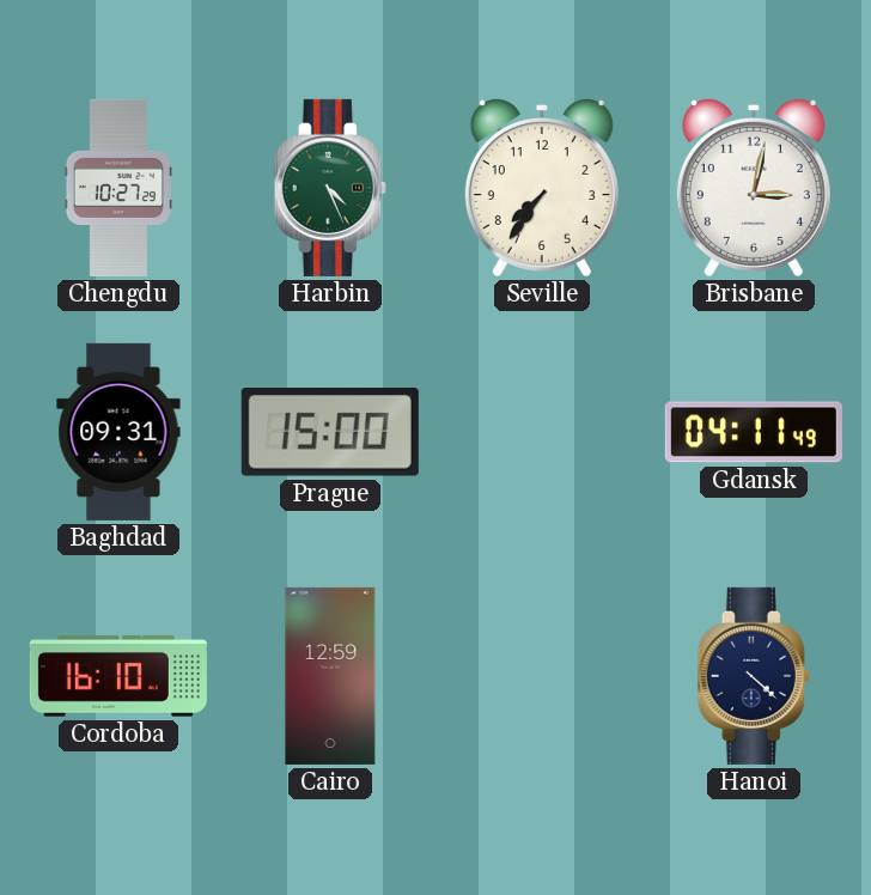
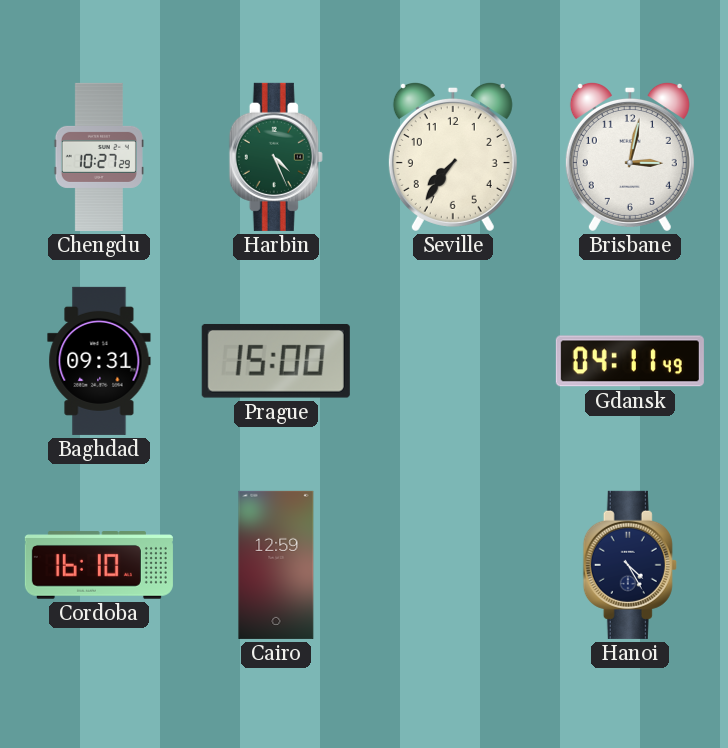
Hanoi: 4:22 -> 4:25
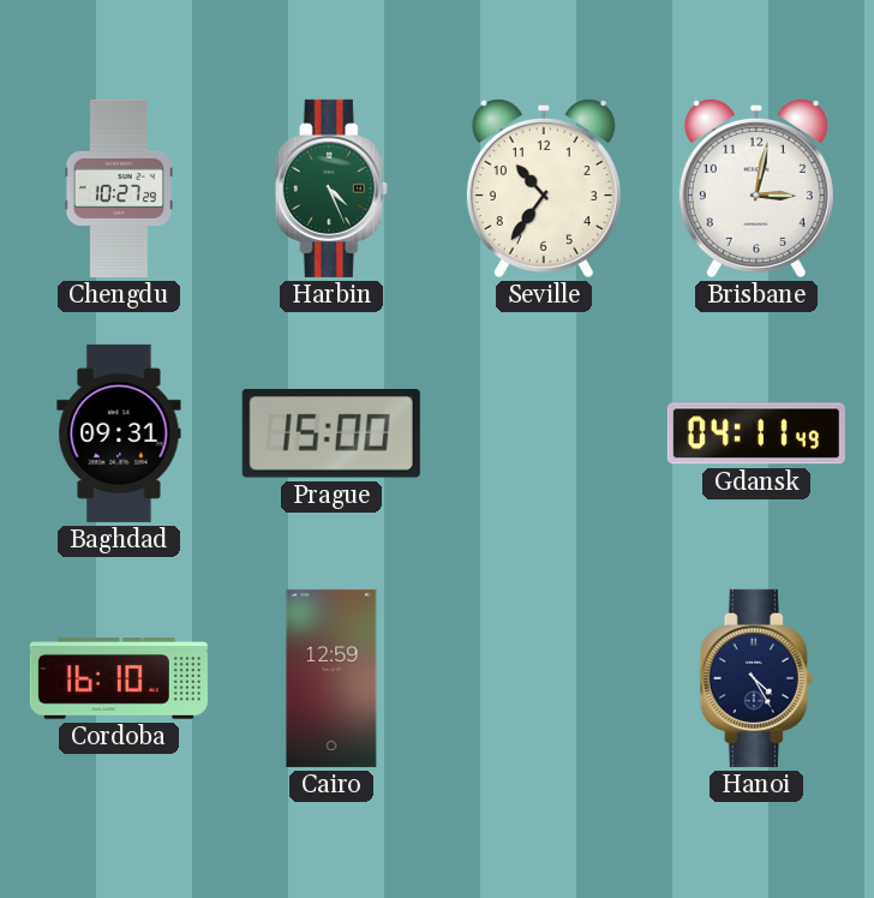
Seville: 7:36 -> 10:36
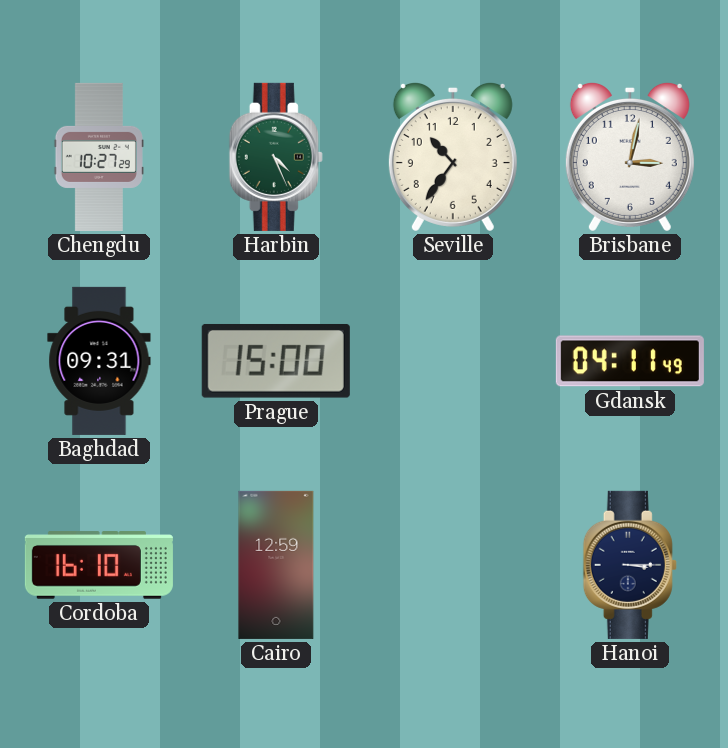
Hanoi: 4:25 -> 3:15
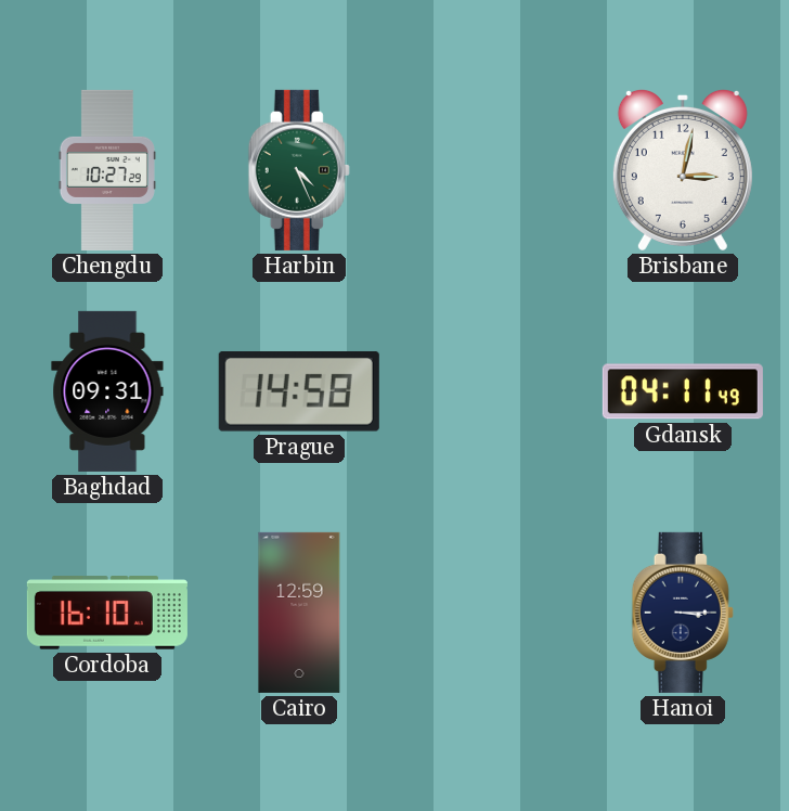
Seville: 10:36 -> none
Prague: 15:00 -> 14:58
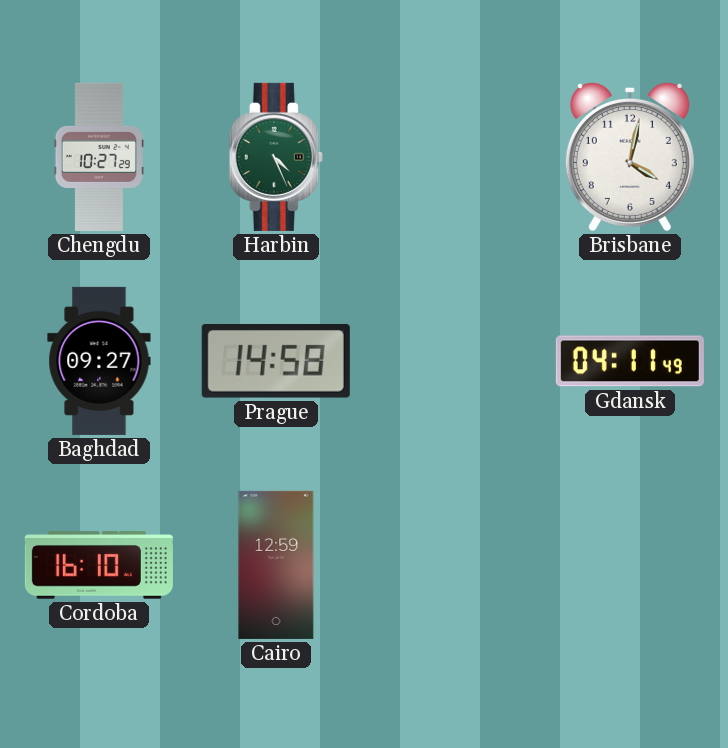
Brisbane: 3:02 -> 4:02
Baghdad: 09:31 -> 09:27
Hanoi: 3:15 -> none
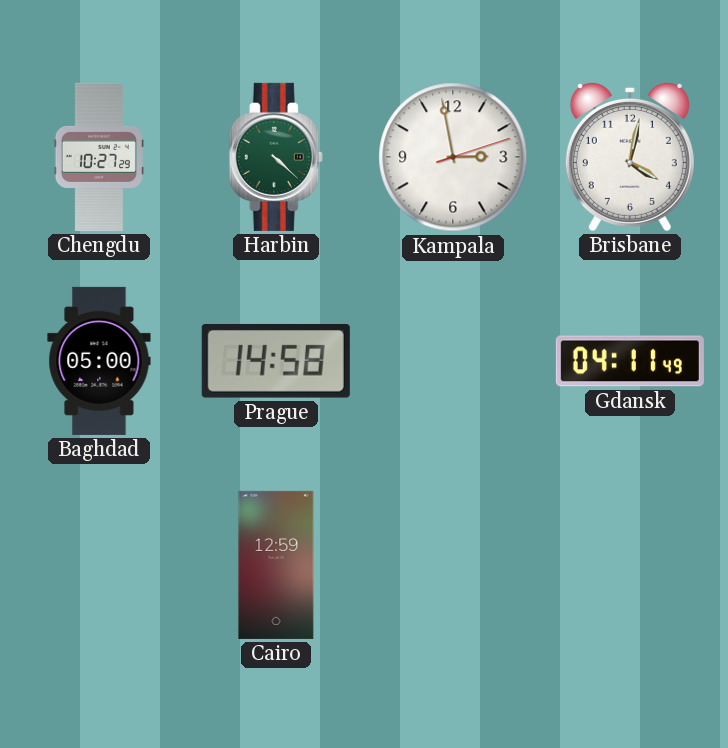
Harbin: 4:26 -> 4:22
Kampala: none -> 2:58
Baghdad: 09:27 -> 05:00
Cordoba: 16:10 -> none
